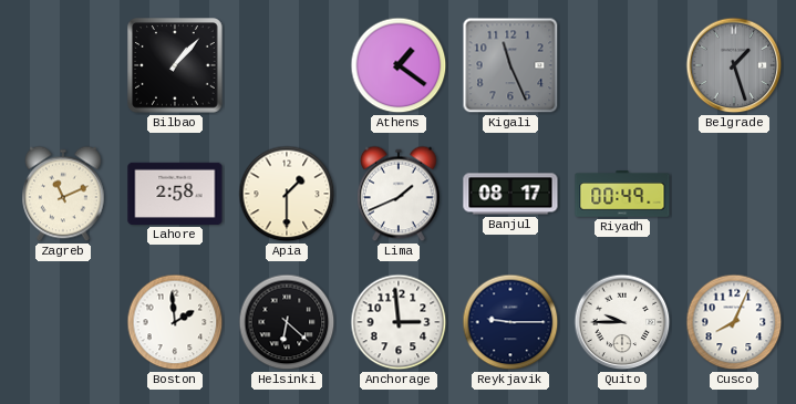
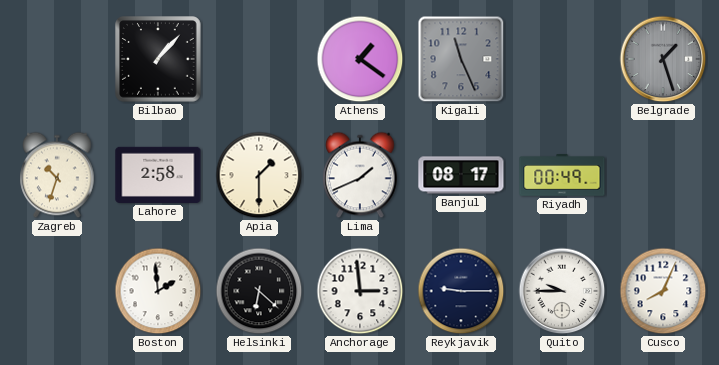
Zagreb: 11:11 -> 10:33
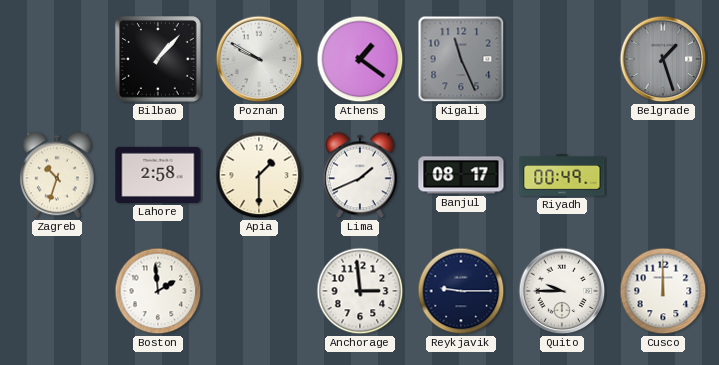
Poznan: none -> 9:50
Helsinki: 6:22 -> none
Cusco: 8:04 -> 12:00
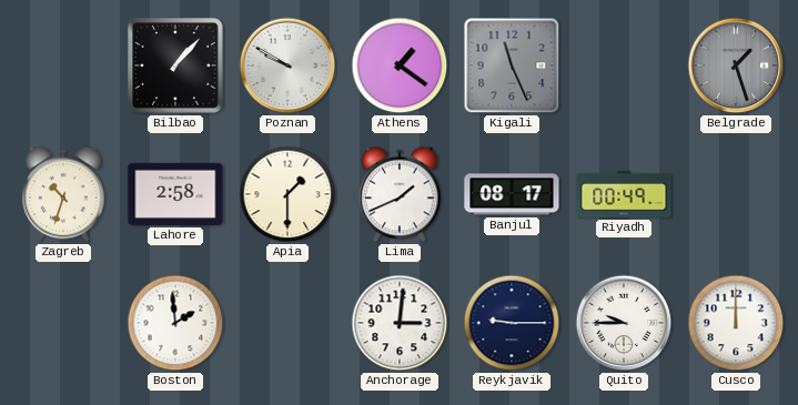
Anchorage: 2:59 -> 3:01
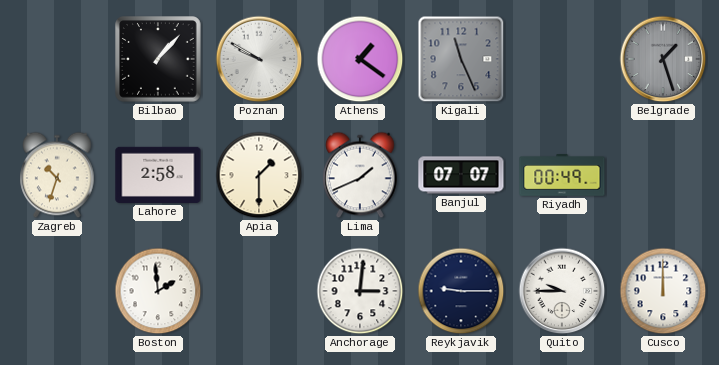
Banjul: 08:17 -> 07:07
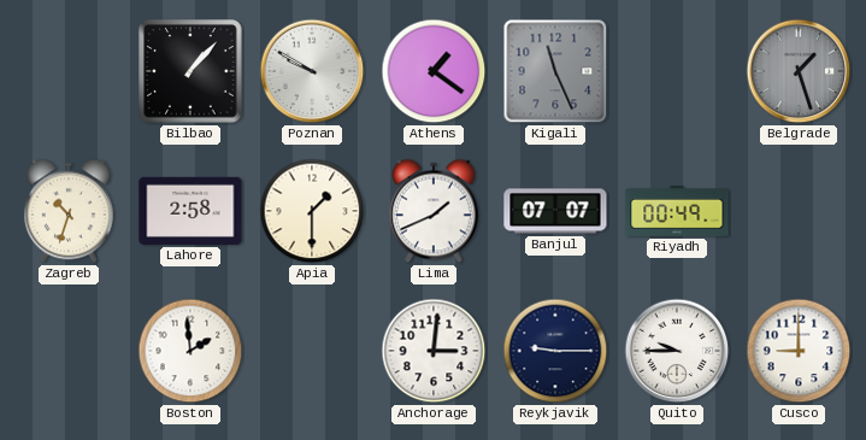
Cusco: 12:00 -> 9:00
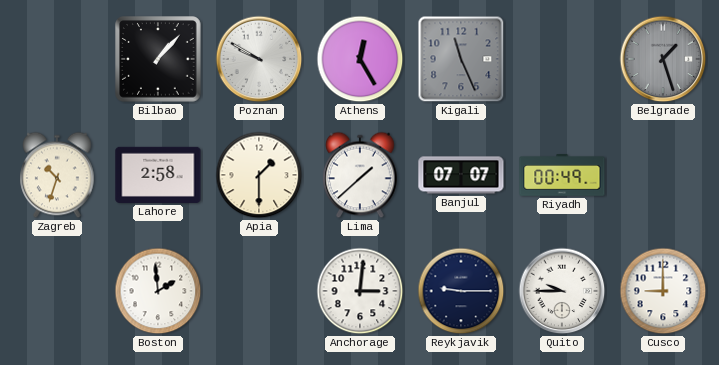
Athens: 1:21 -> 12:25
Lima: 1:41 -> 1:38
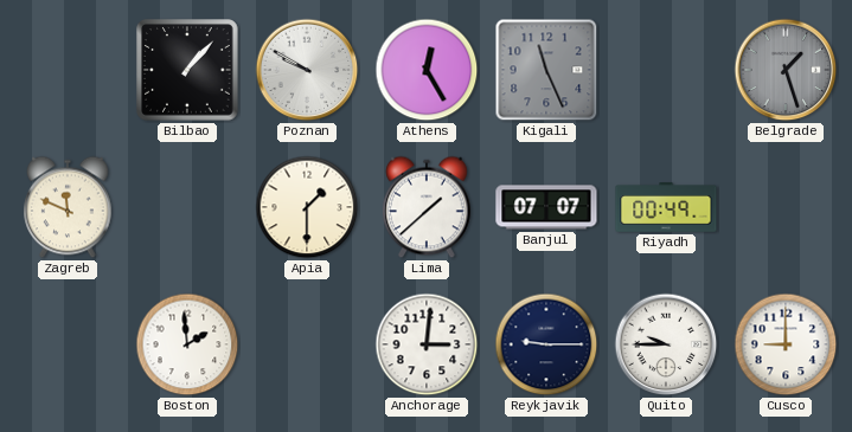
Zagreb: 10:33 -> 11:49
Lahore: 2:58 -> none
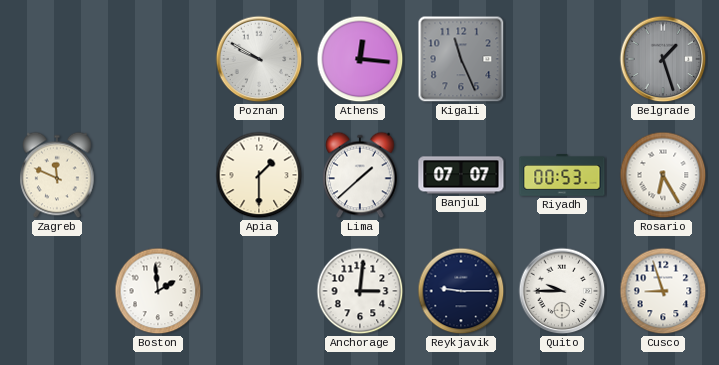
Bilbao: 1:07 -> none
Athens: 12:25 -> 12:16
Riyadh: 00:49 -> 00:53
Rosario: none -> 6:25
Cusco: 9:00 -> 8:57
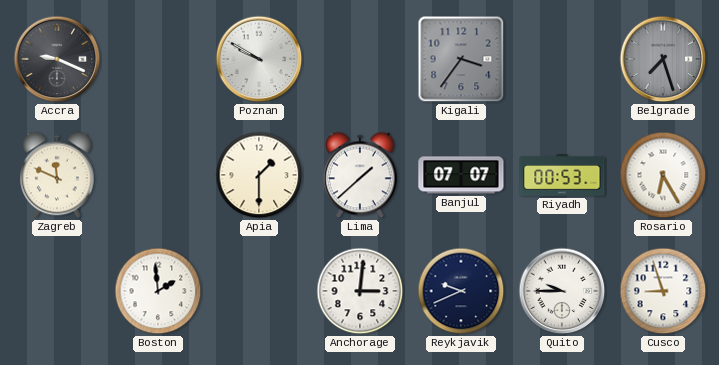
Accra: none -> 9:19
Athens: 12:16 -> none
Kigali: 11:26 -> 3:36
Belgrade: 1:27 -> 7:27
Reykjavik: 9:15 -> 9:41
